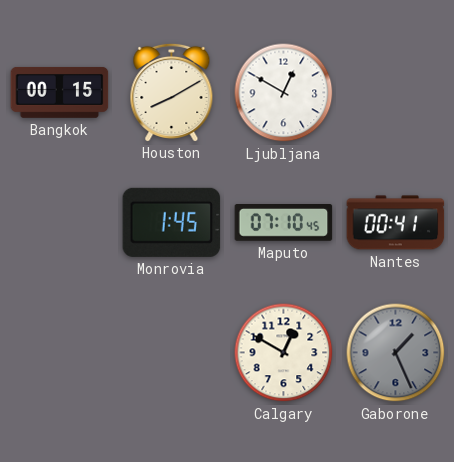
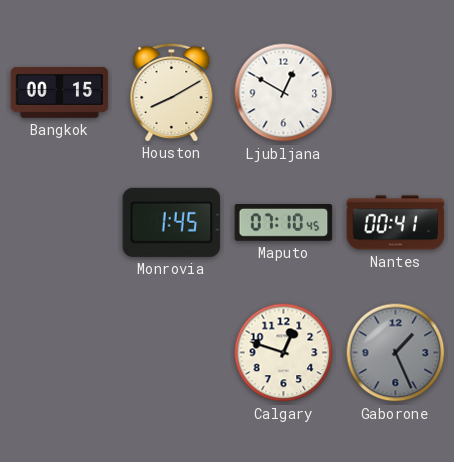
Calgary: 12:50 -> 12:48
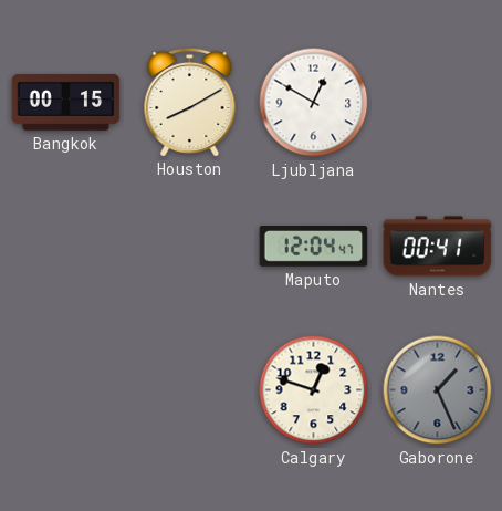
Monrovia: 1:45 -> none
Maputo: 07:10 -> 12:04
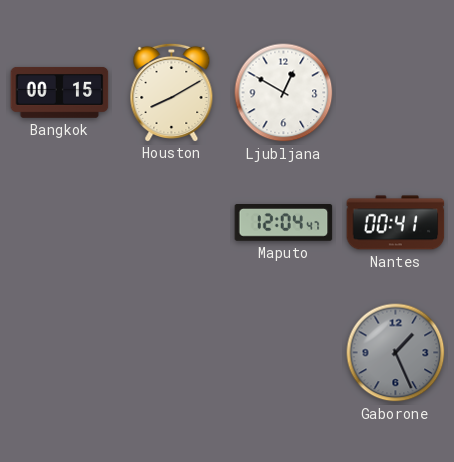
Calgary: 12:48 -> none
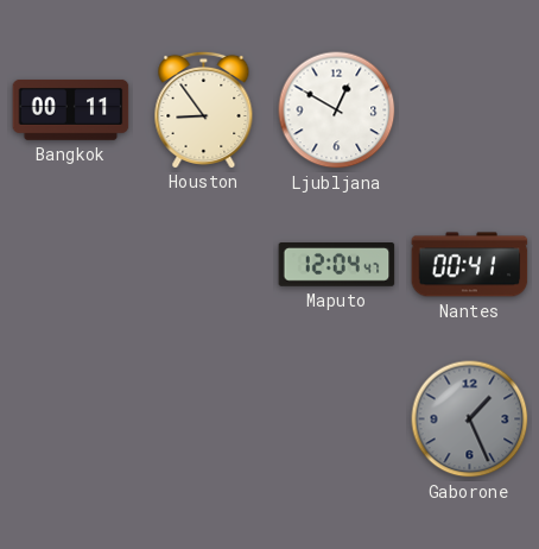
Bangkok: 00:15 -> 00:11
Houston: 8:10 -> 8:54
